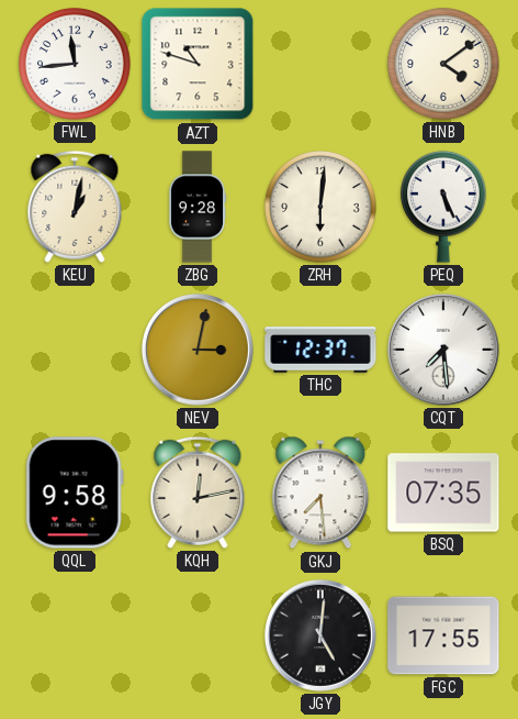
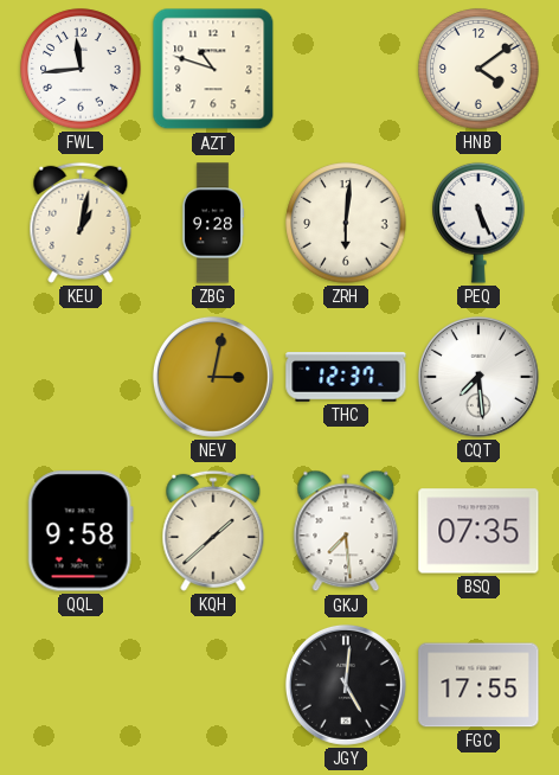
KQH: 12:13 -> 1:38
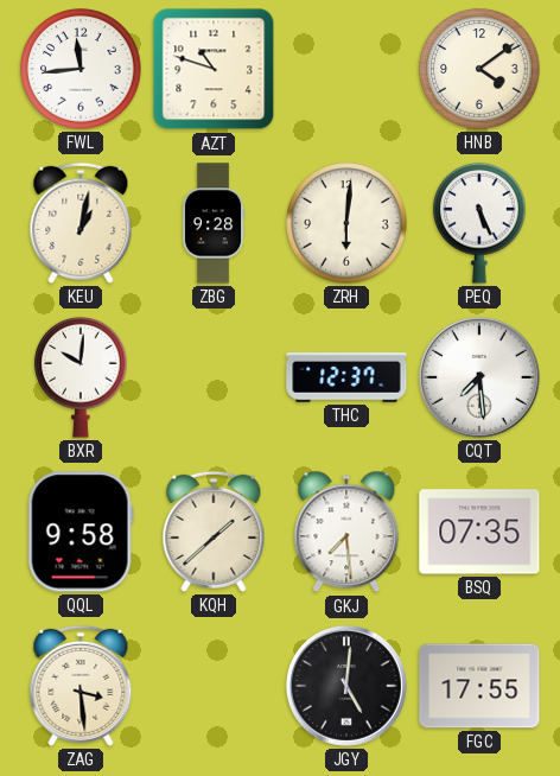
BXR: none -> 10:01
NEV: 3:02 -> none
ZAG: none -> 3:29
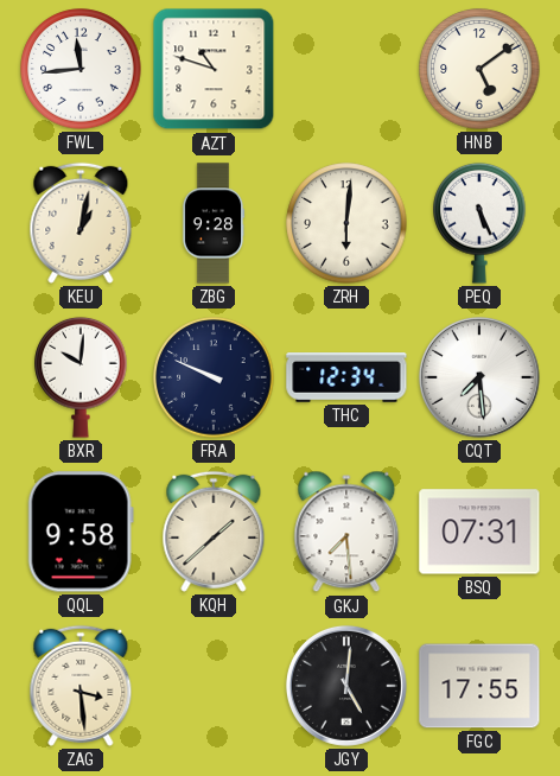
HNB: 4:09 -> 5:09
FRA: none -> 9:49
THC: 12:37 -> 12:34
BSQ: 07:35 -> 07:31
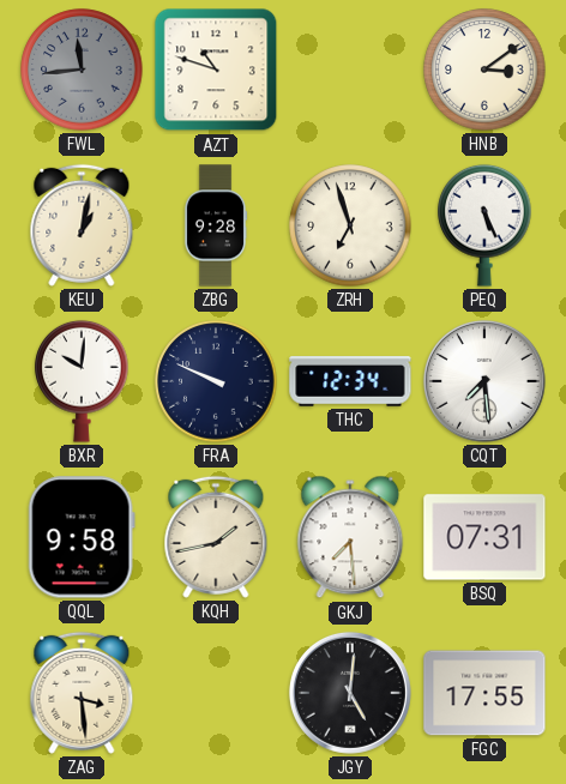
FWL dial: white -> grey
HNB: 5:09 -> 3:09
ZRH: 6:01 -> 6:57
KQH: 1:38 -> 1:43
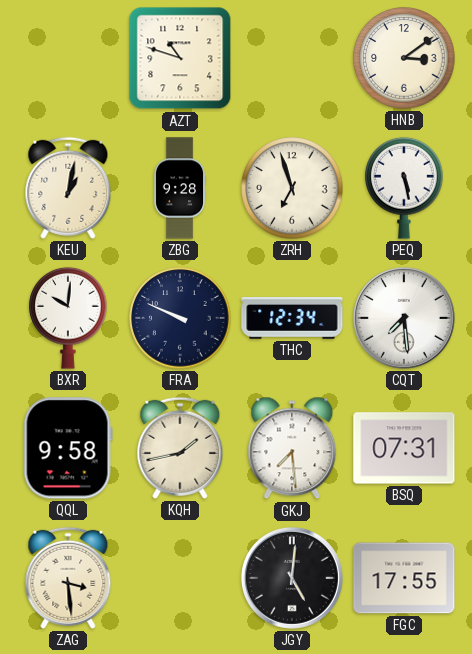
FWL: 11:44 -> none
PEQ: 5:26 -> 5:28
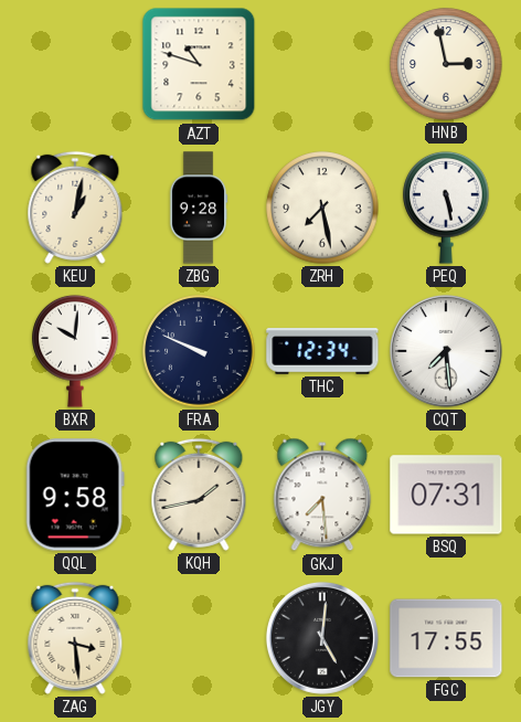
HNB: 3:09 -> 2:58
ZRH: 6:57 -> 7:28
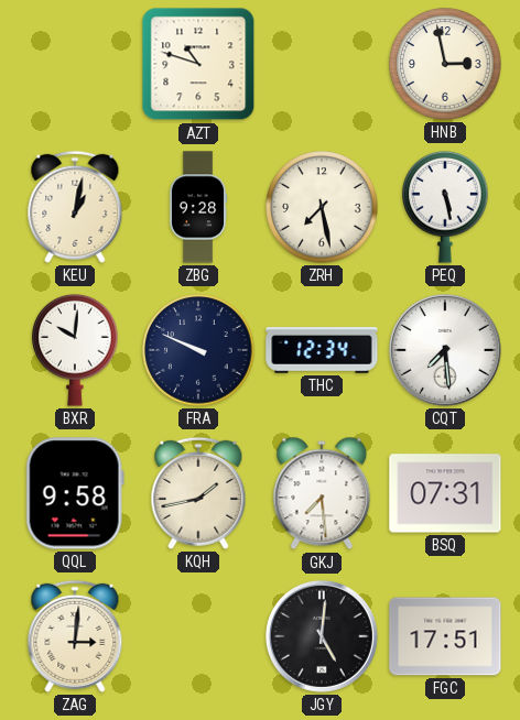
ZAG: 3:29 -> 3:01
FGC: 17:55 -> 17:51
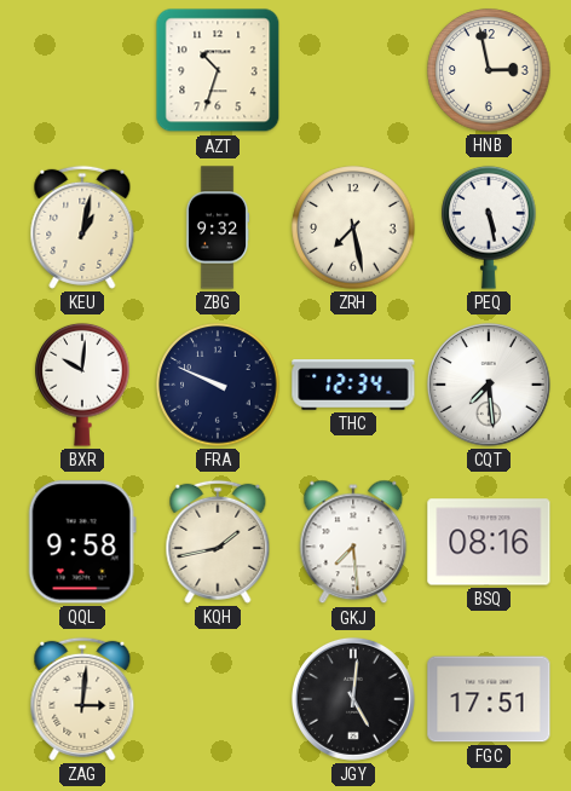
AZT: 10:48 -> 10:33
ZBG: 9:28 -> 9:32
BSQ: 07:31 -> 08:16
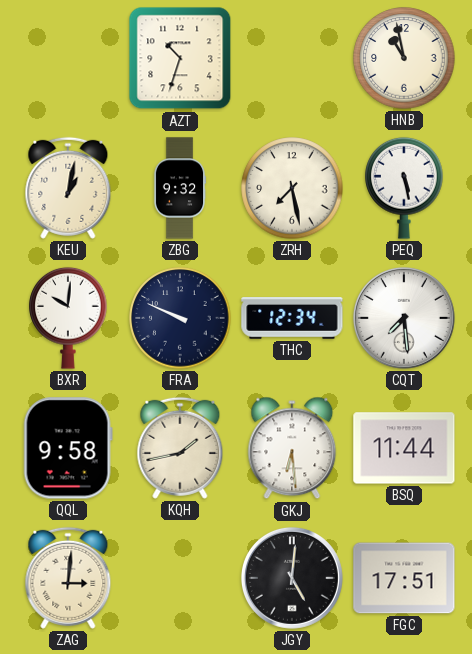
HNB: 2:58 -> 10:58
GKJ: 7:29 -> 6:29
BSQ: 08:16 -> 11:44
